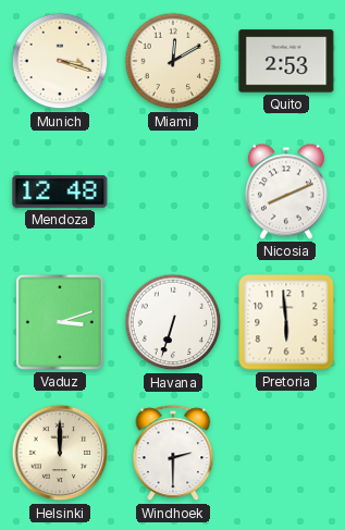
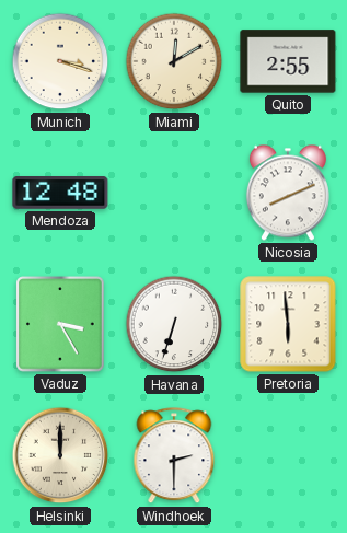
Quito: 2:53 -> 2:55
Vaduz: 3:12 -> 3:25
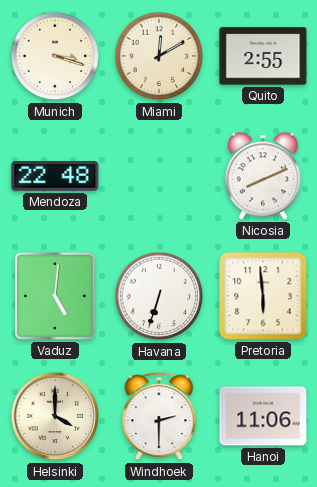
Mendoza: 12:48 -> 22:48
Vaduz: 3:25 -> 5:01
Helsinki: 12:00 -> 4:00
Hanoi: none -> 11:06
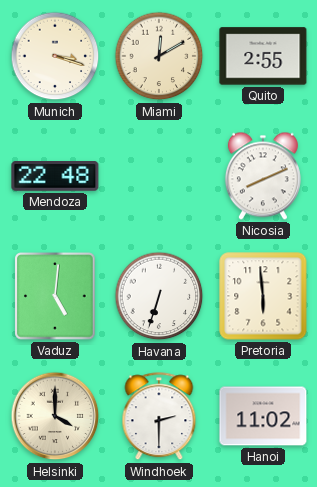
Hanoi: 11:06 -> 11:02
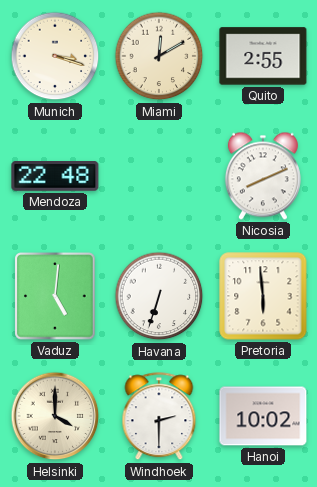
Hanoi: 11:02 -> 10:02
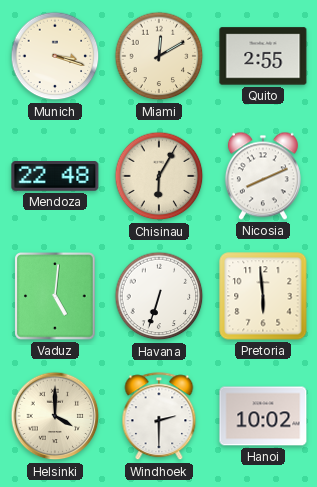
Chisinau: none -> 6:05
